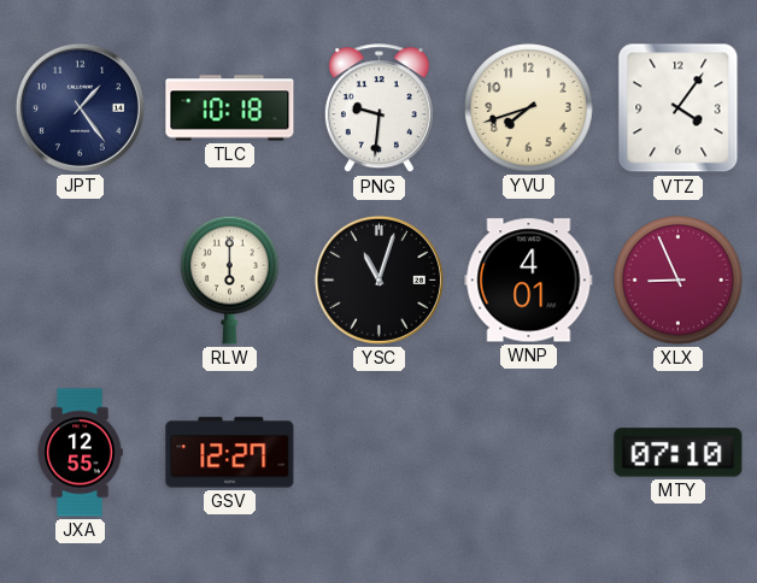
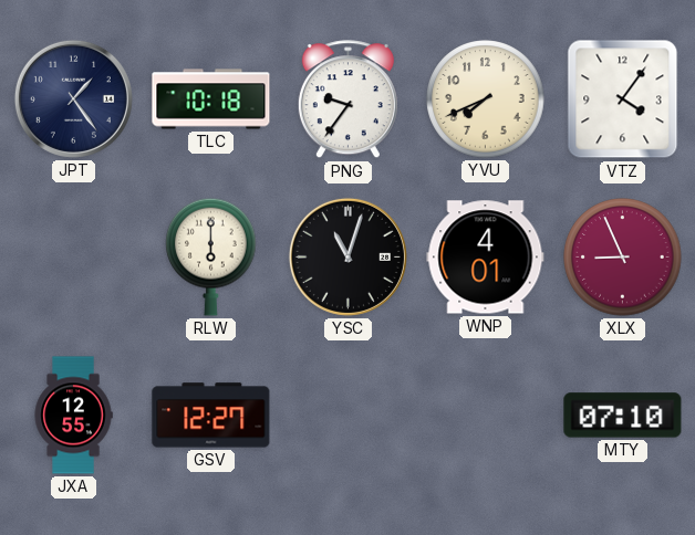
PNG: 9:31 -> 9:36
YVU: 7:42 -> 7:41
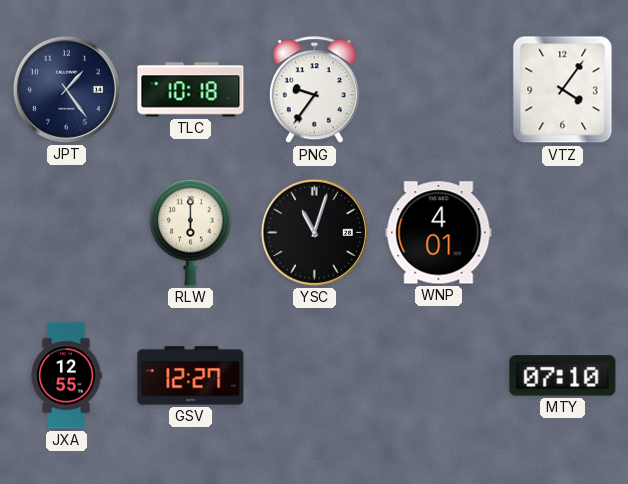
YVU: 7:41 -> none
XLX: 8:56 -> none
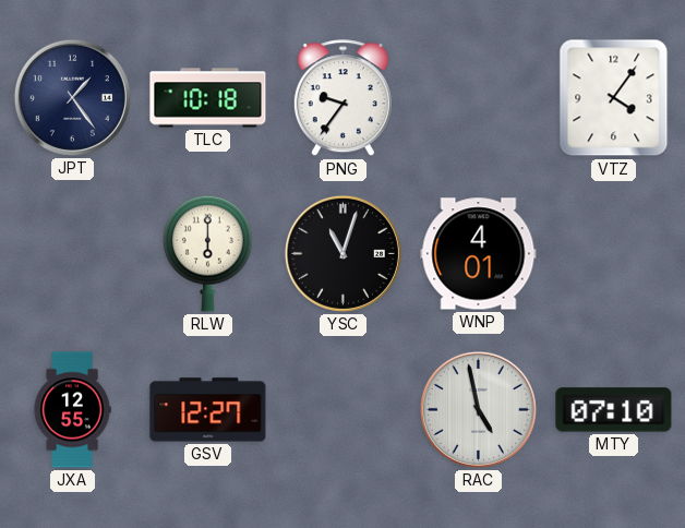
RAC: none -> 4:58
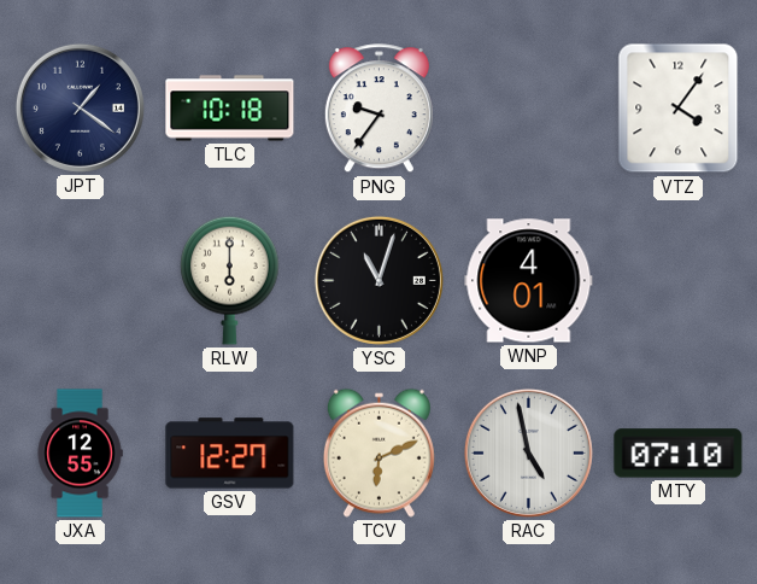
JPT: 1:24 -> 1:21
TCV: none -> 6:11
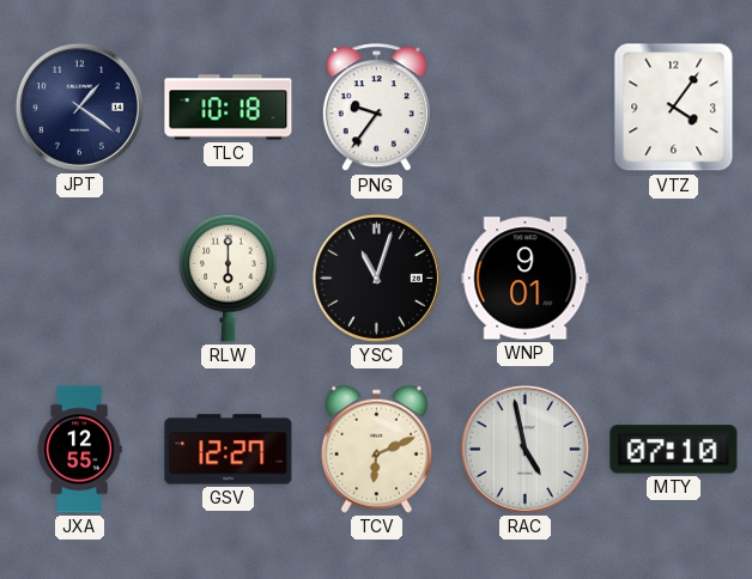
WNP: 4:01 -> 9:01
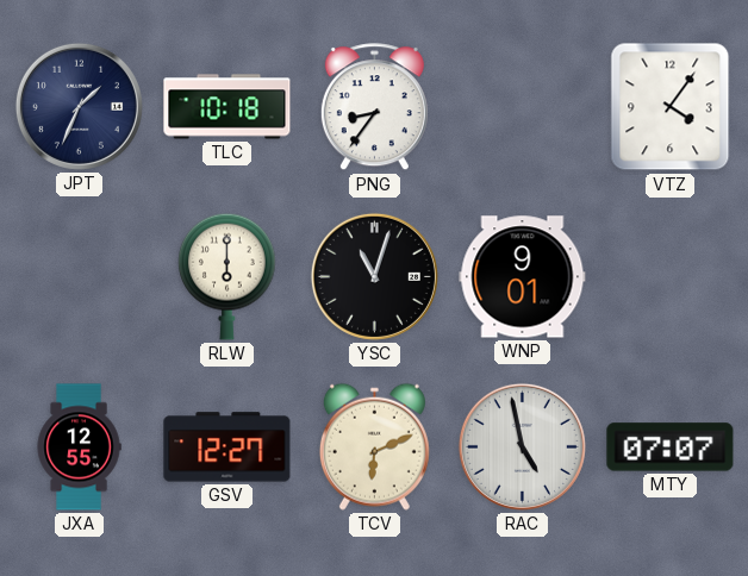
JPT: 1:21 -> 1:34
PNG: 9:36 -> 8:36
MTY: 07:10 -> 07:07
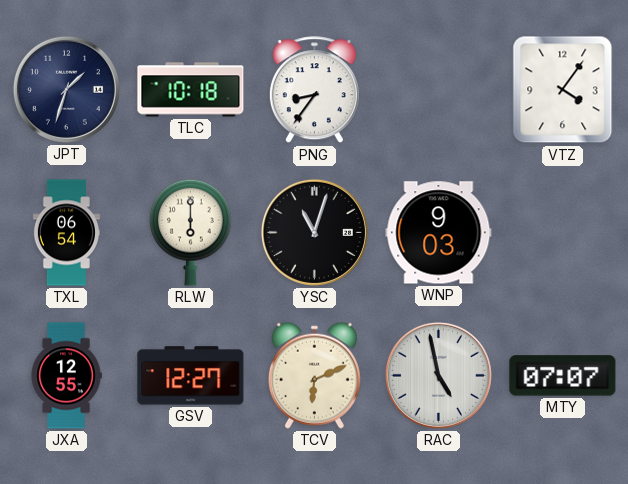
JPT: 1:34 -> 1:33
TXL: none -> 06:54
WNP: 9:01 -> 9:03
